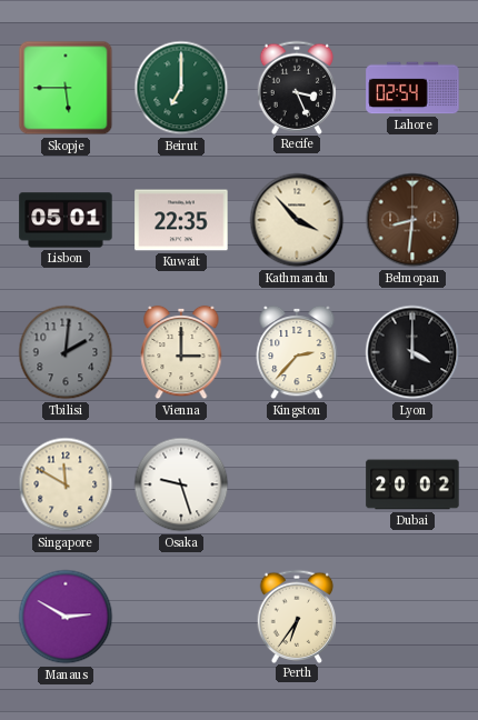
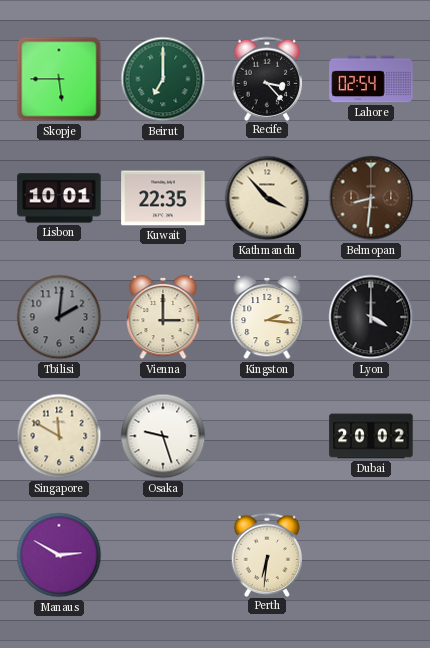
Recife: 3:26 -> 3:23
Lisbon: 05:01 -> 10:01
Kingston: 2:37 -> 2:16
Perth: 6:36 -> 6:31
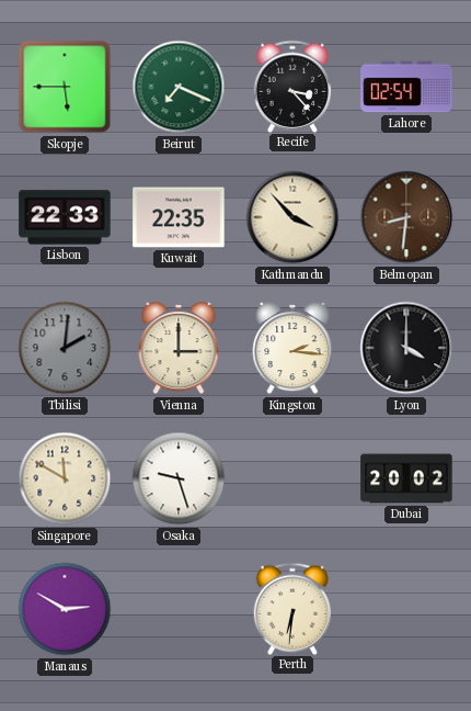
Beirut: 7:00 -> 7:19
Lisbon: 10:01 -> 22:33
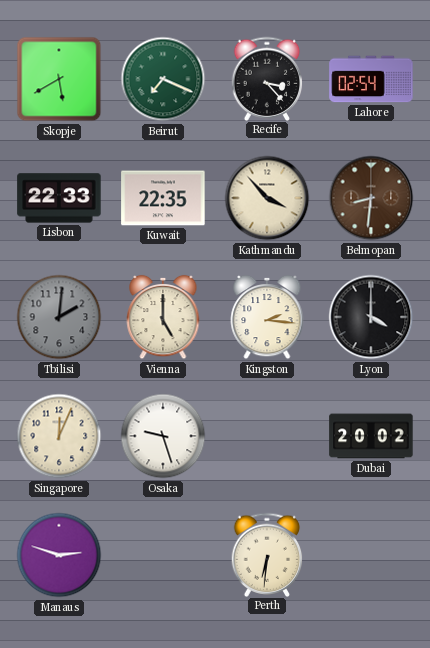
Skopje: 5:45 -> 5:40
Vienna: 3:00 -> 5:00
Singapore: 11:50 -> 12:04
Manaus: 2:50 -> 2:48
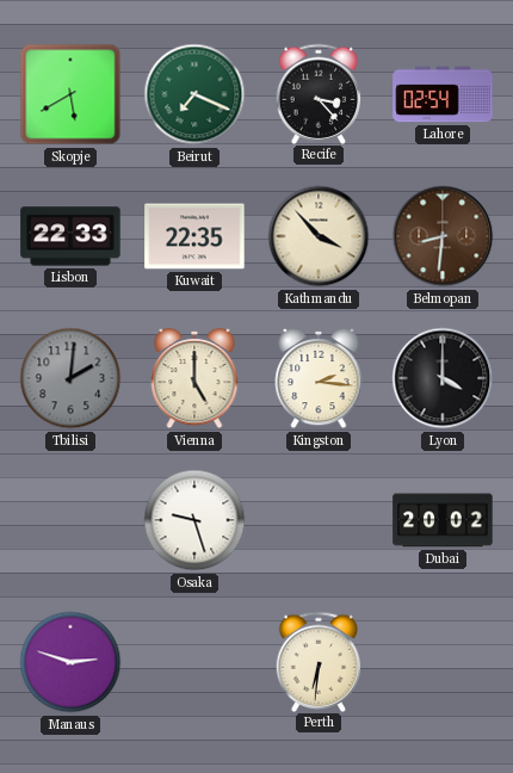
Singapore: 12:04 -> none
